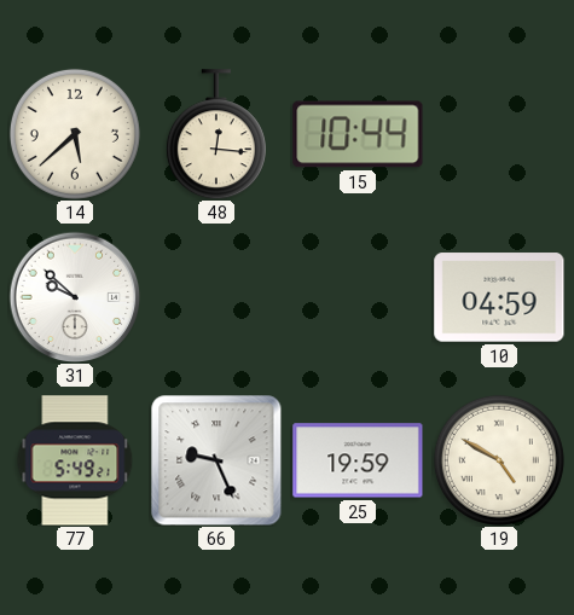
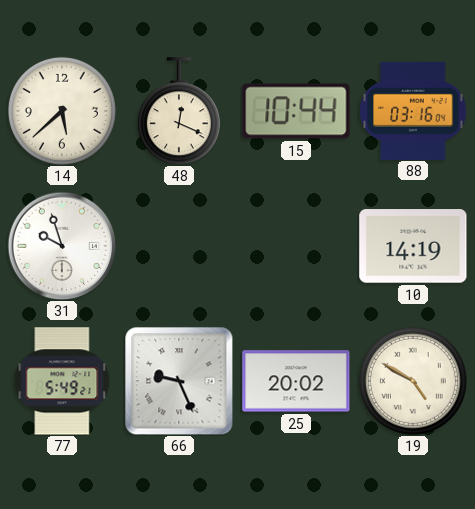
48: 12:16 -> 12:19
88: none -> 03:16
31: 9:52 -> 9:57
10: 04:59 -> 14:19
25: 19:59 -> 20:02
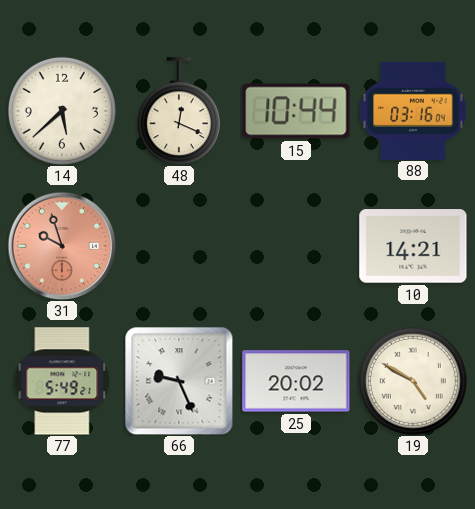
31 dial: white -> salmon
10: 14:19 -> 14:21
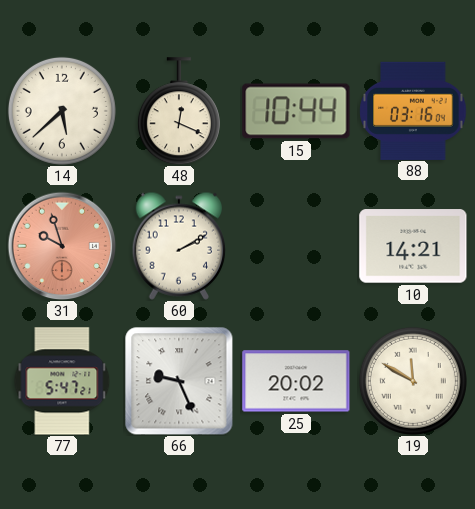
60: none -> 2:10
77: 5:49 -> 5:47
19: 4:50 -> 11:50
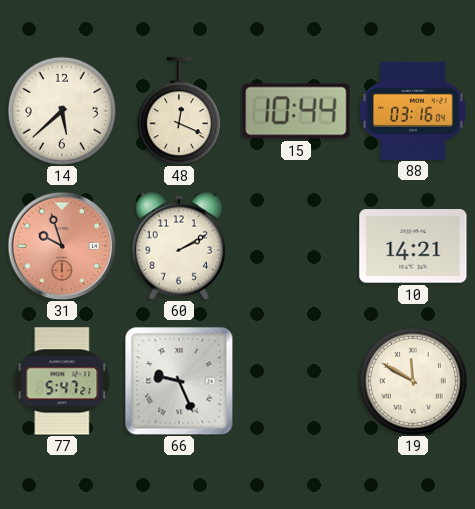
25: 20:02 -> none
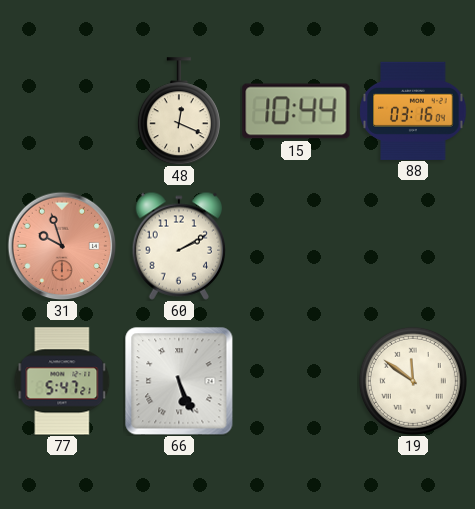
14: 5:38 -> none
10: 14:21 -> none
66: 9:26 -> 5:26
19: 11:50 -> 11:51
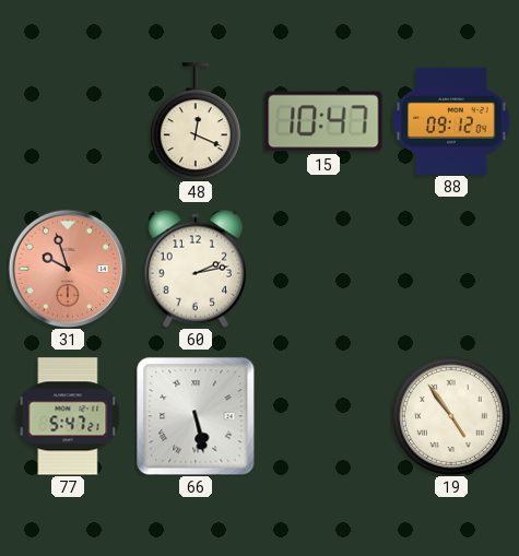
15: 10:44 -> 10:47
88: 03:16 -> 09:12
60: 2:10 -> 2:13
66: 5:26 -> 5:28
19: 11:51 -> 4:54
